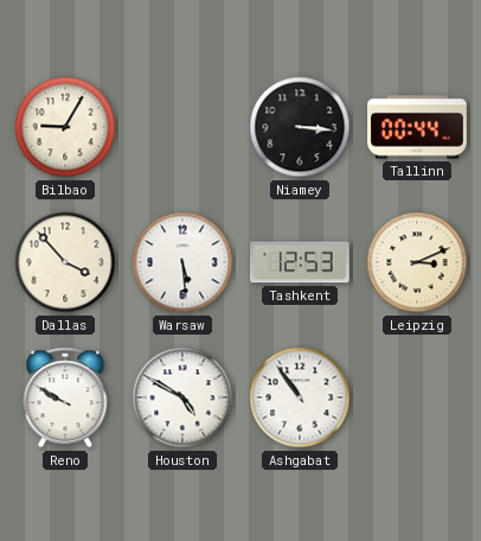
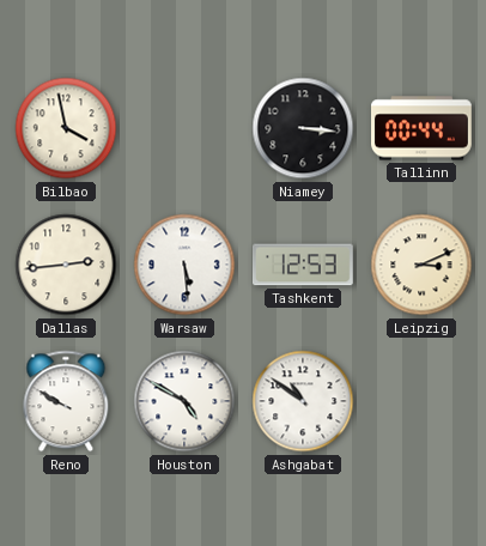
Bilbao: 9:05 -> 3:58
Dallas: 3:53 -> 2:44
Ashgabat: 10:54 -> 10:51
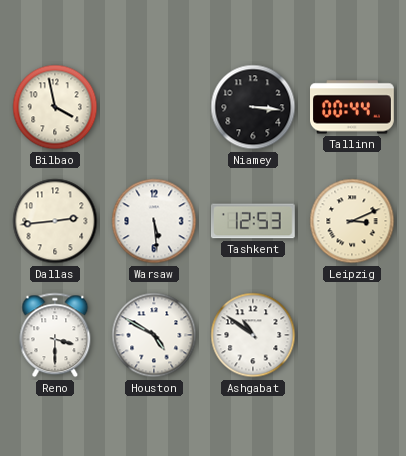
Reno: 9:50 -> 3:30
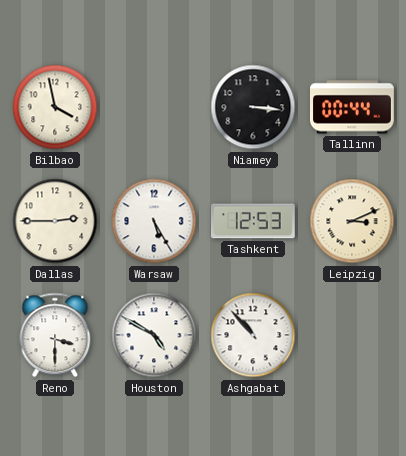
Dallas: 2:44 -> 2:45
Warsaw: 5:29 -> 5:25
Ashgabat: 10:51 -> 10:53
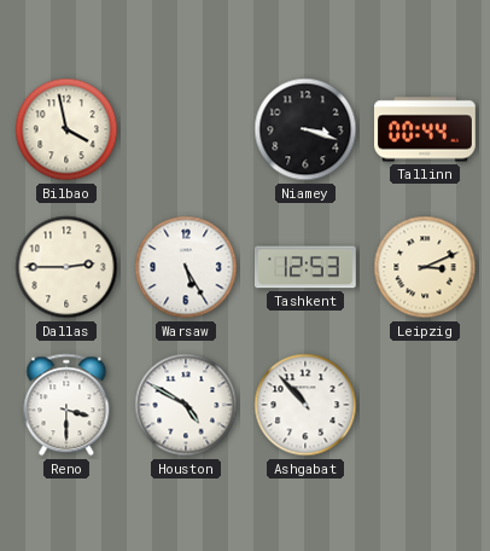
Niamey: 3:16 -> 3:18
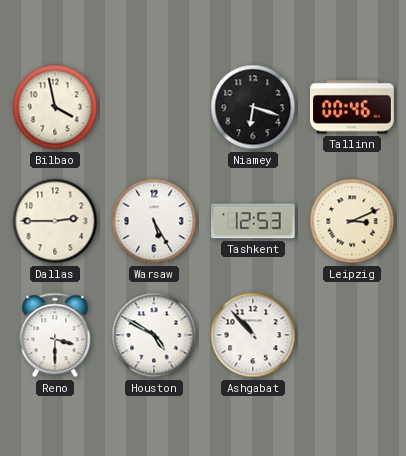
Niamey: 3:18 -> 6:18
Tallinn: 00:44 -> 00:46
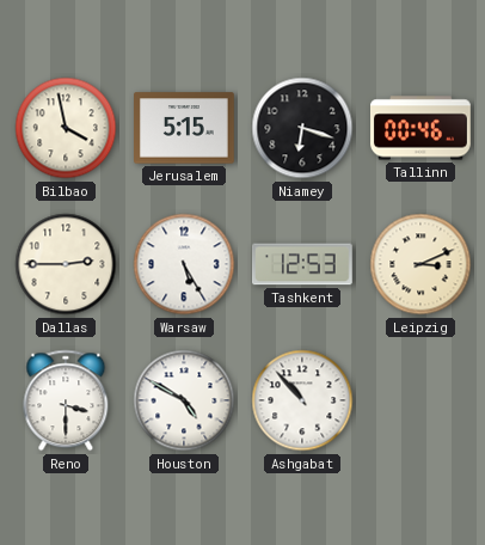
Jerusalem: none -> 5:15
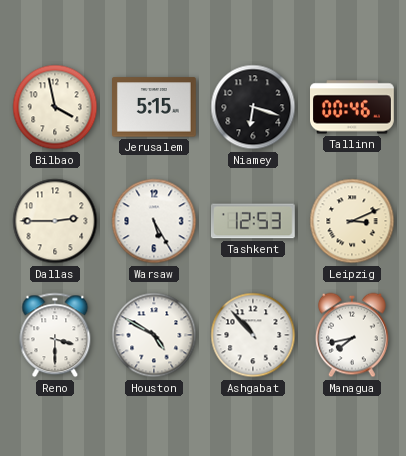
Managua: none -> 7:43
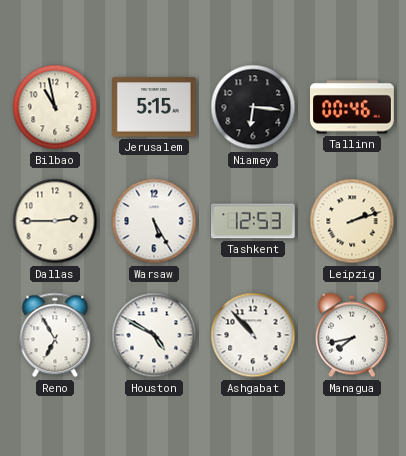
Bilbao: 3:58 -> 10:58
Niamey: 6:18 -> 6:16
Leipzig: 3:11 -> 2:12
Reno: 3:30 -> 6:55
